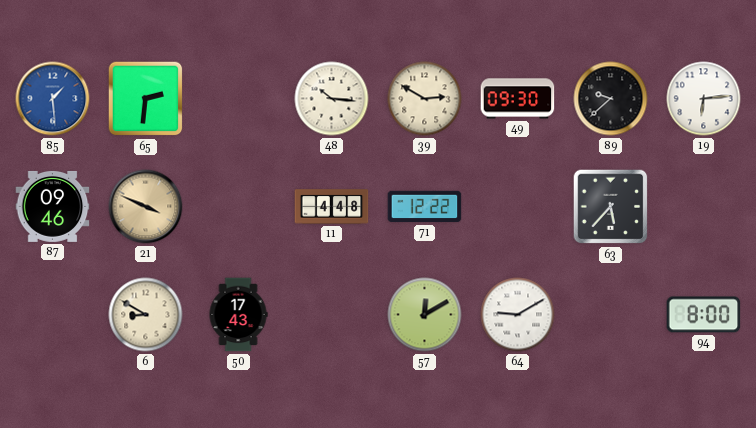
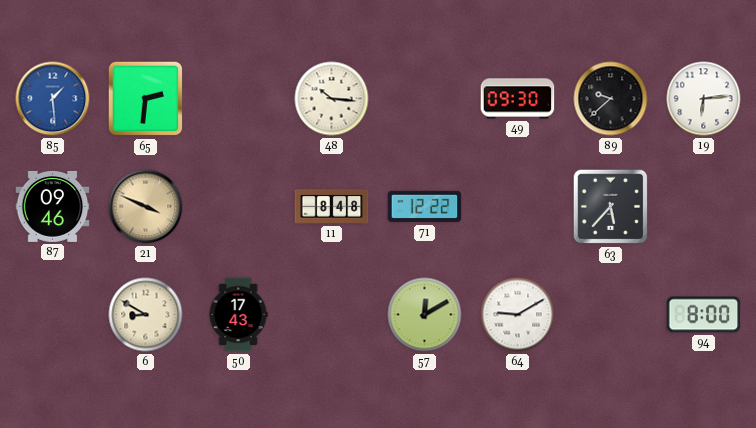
39: 2:50 -> none
11: 4:48 -> 8:48
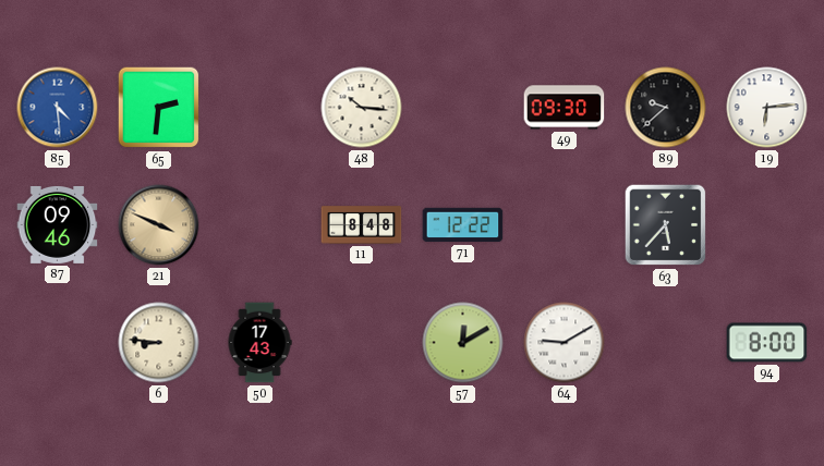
85: 1:29 -> 4:29
6: 8:50 -> 8:46
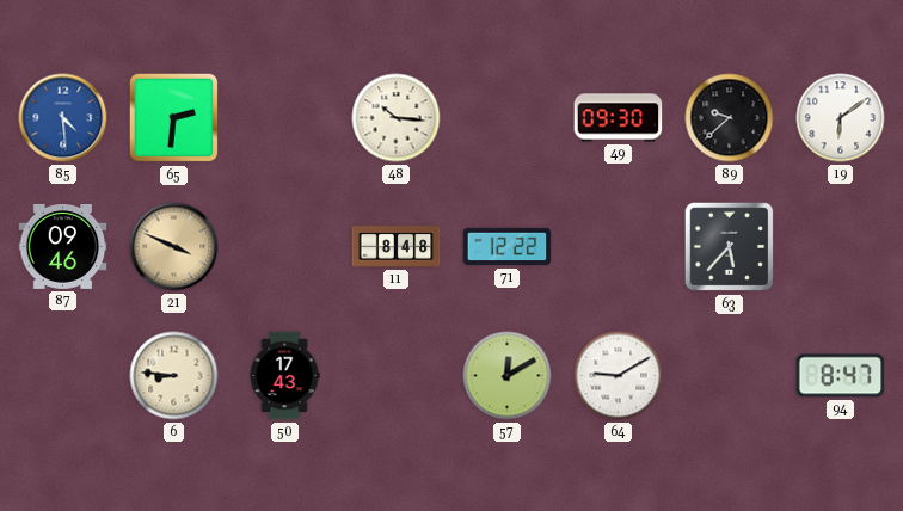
19: 6:14 -> 6:09
94: 8:00 -> 8:47
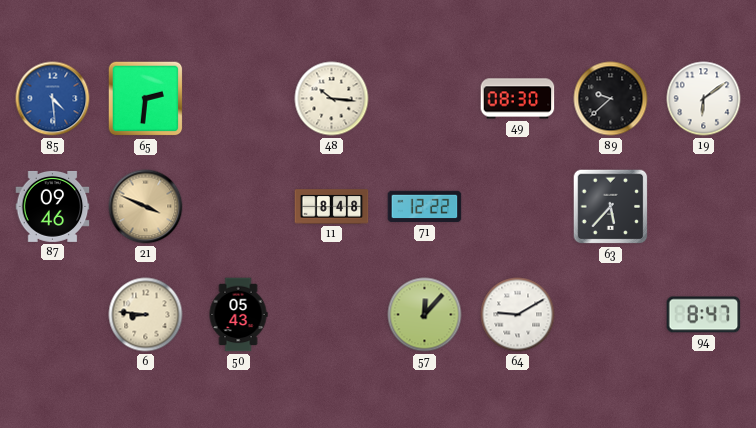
49: 09:30 -> 08:30
50: 17:43 -> 05:43
57: 12:10 -> 12:07
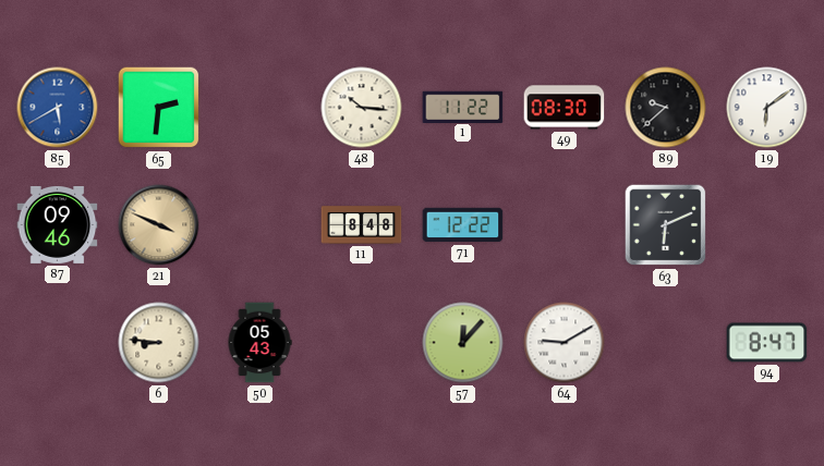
85: 4:29 -> 5:40
1: none -> 11:22
63: 5:37 -> 6:11
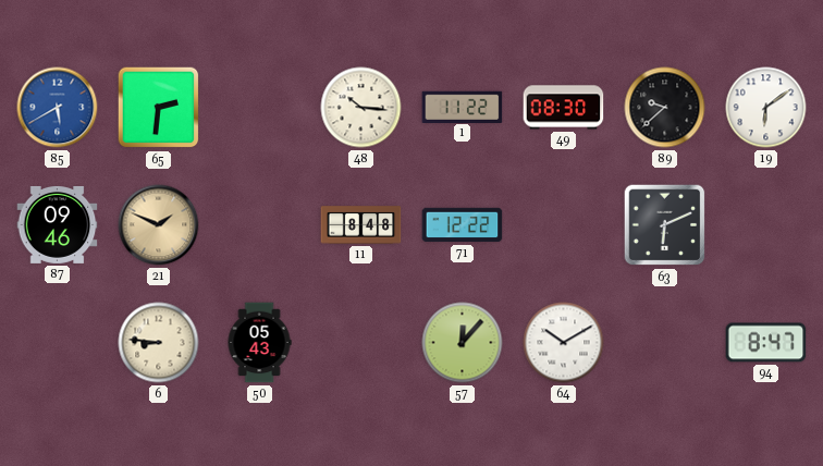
21: 3:49 -> 1:49
64: 9:10 -> 10:10
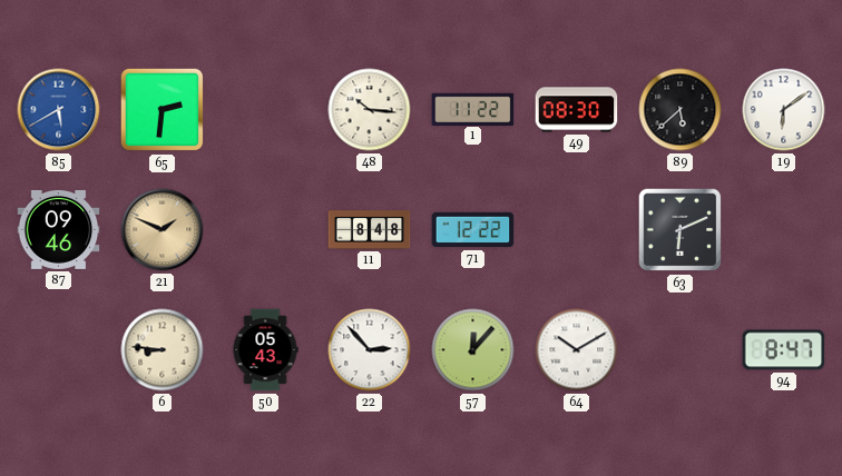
89: 9:38 -> 5:38
22: none -> 2:53
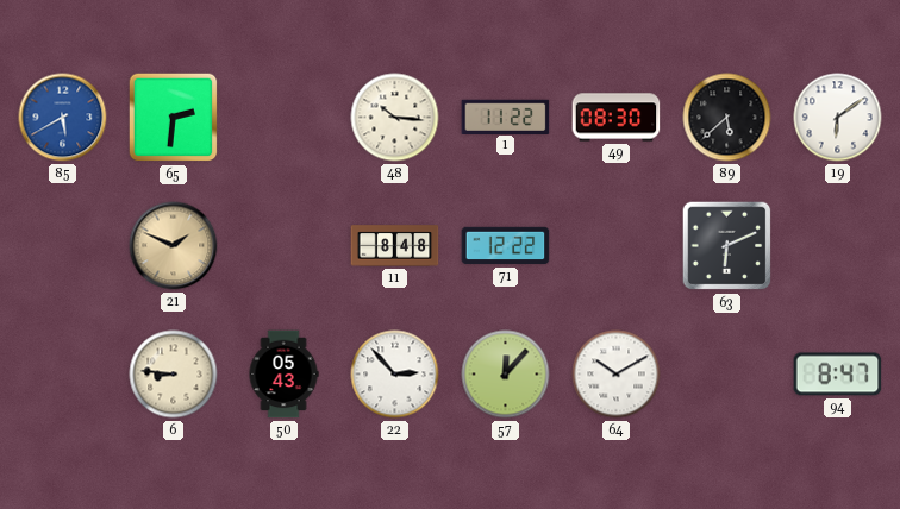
87: 09:46 -> none
